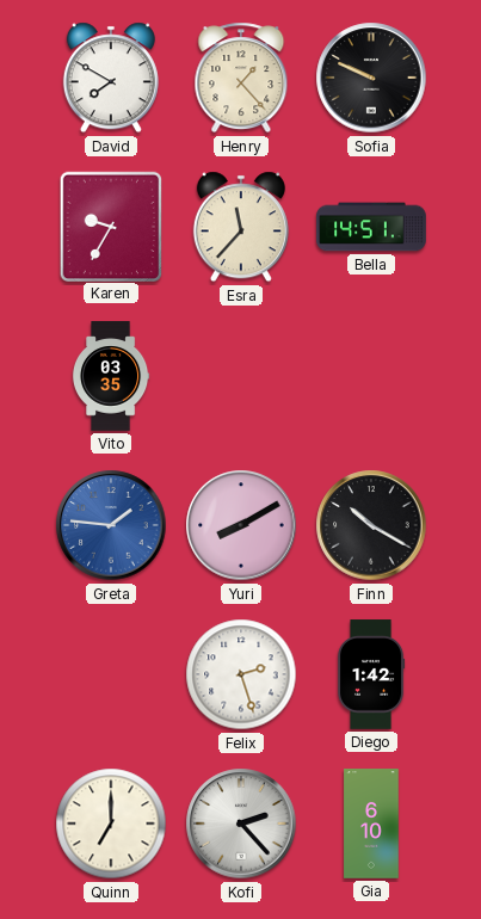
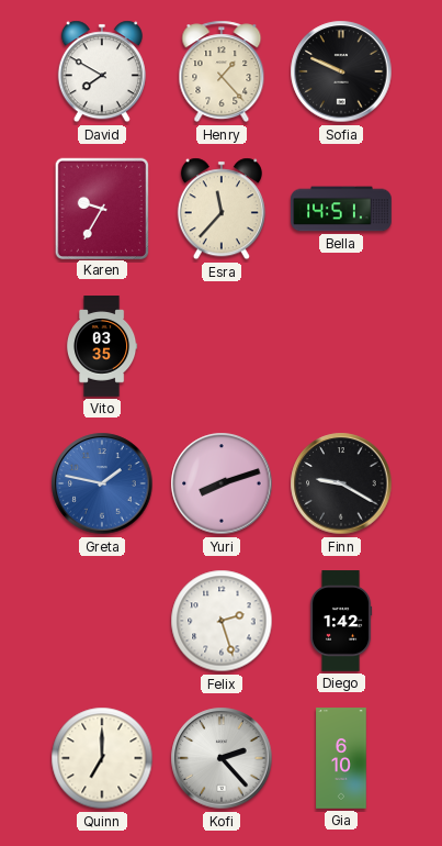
Greta: 1:46 -> 1:47
Yuri: 8:10 -> 8:12
Finn: 10:20 -> 9:20
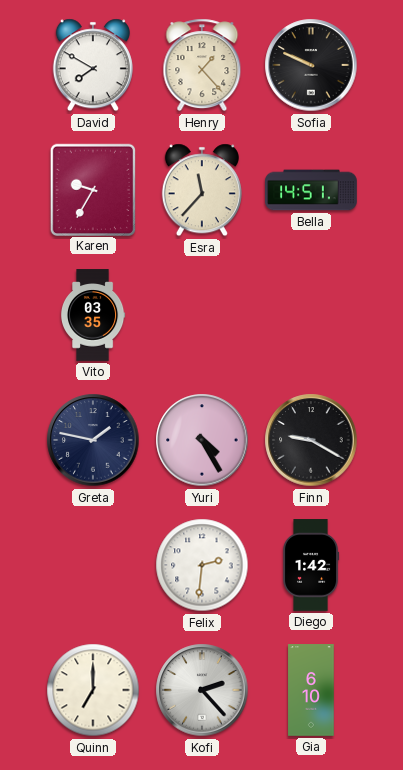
Greta dial: blue -> navy
Yuri: 8:12 -> 4:25
Felix: 2:27 -> 2:31
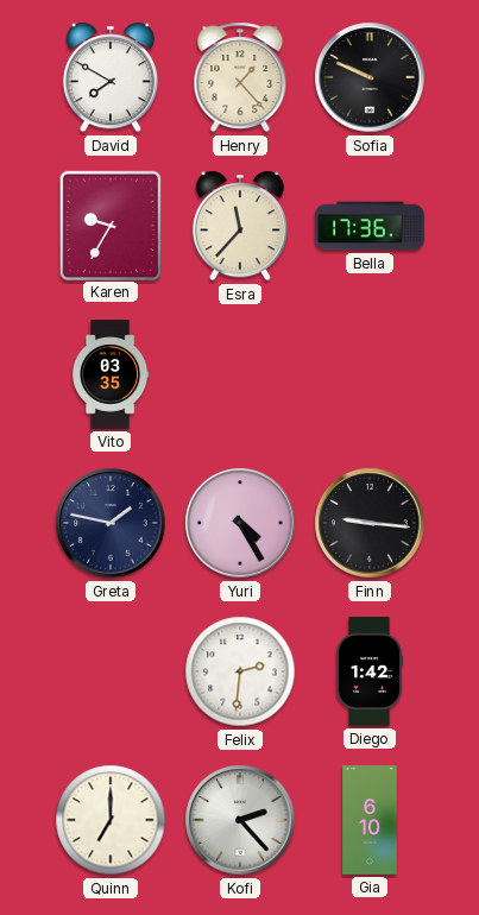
Bella: 14:51 -> 17:36
Finn: 9:20 -> 9:16
